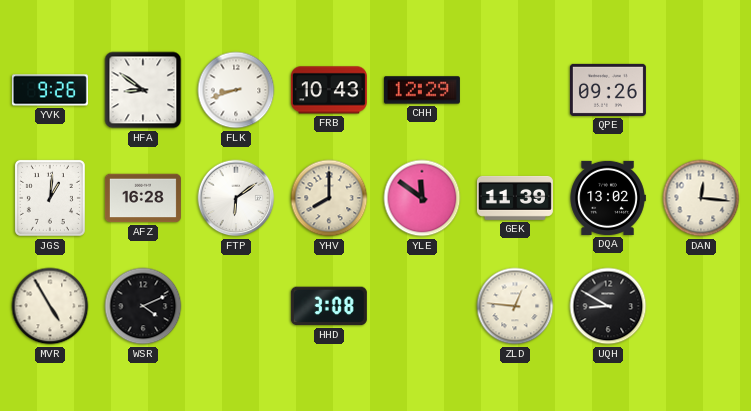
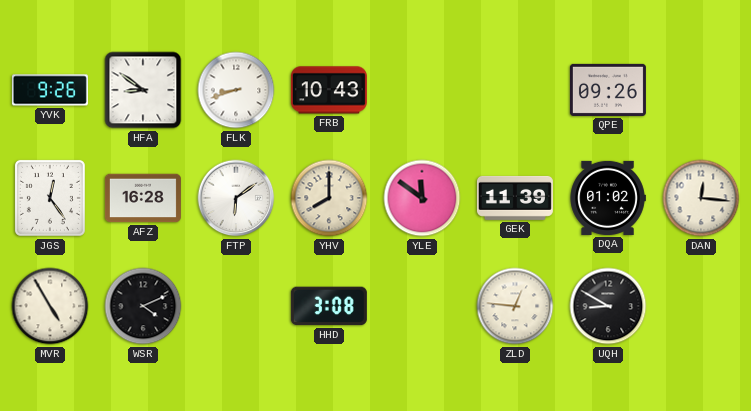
CHH: 12:29 -> none
JGS: 1:01 -> 12:24
DQA: 13:02 -> 01:02
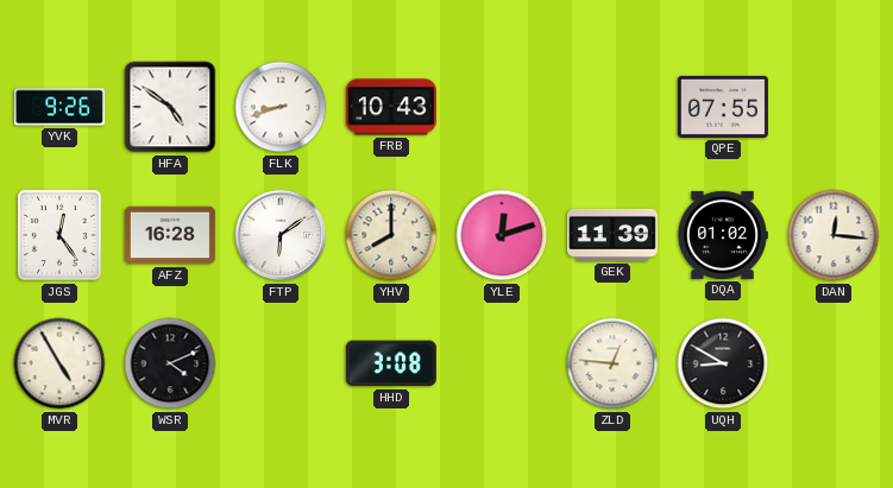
HFA: 8:51 -> 4:51
QPE: 09:26 -> 07:55
YLE: 11:51 -> 12:12
